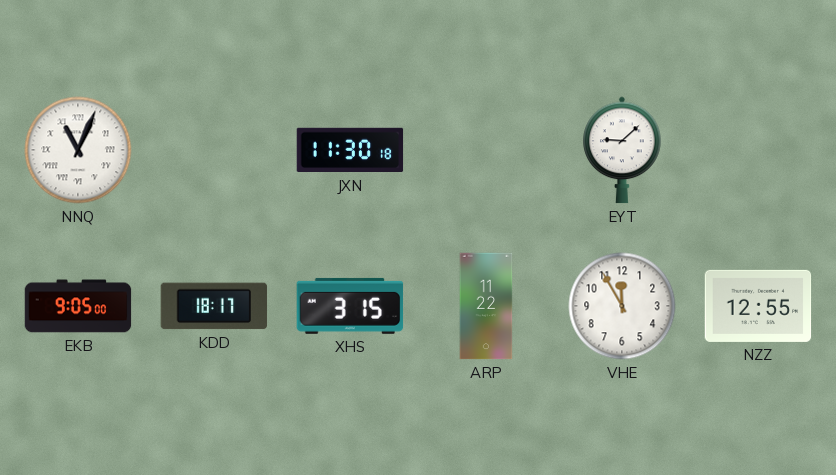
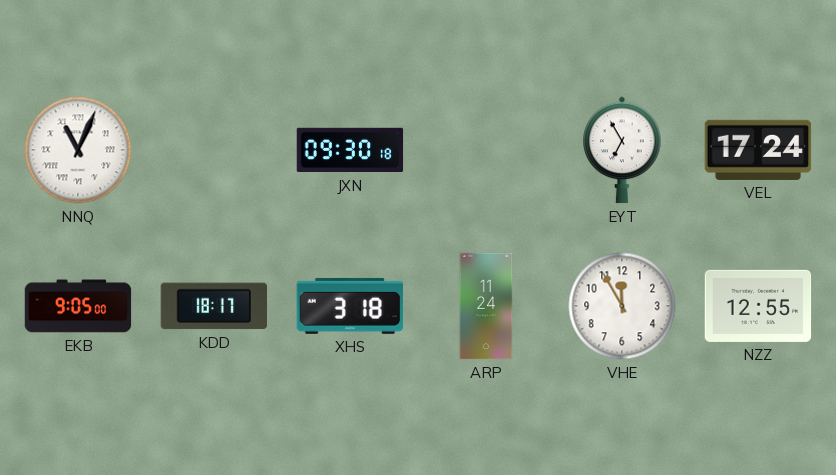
JXN: 11:30 -> 09:30
EYT: 9:08 -> 6:55
VEL: none -> 17:24
XHS: 3:15 -> 3:18
ARP: 11:22 -> 11:24
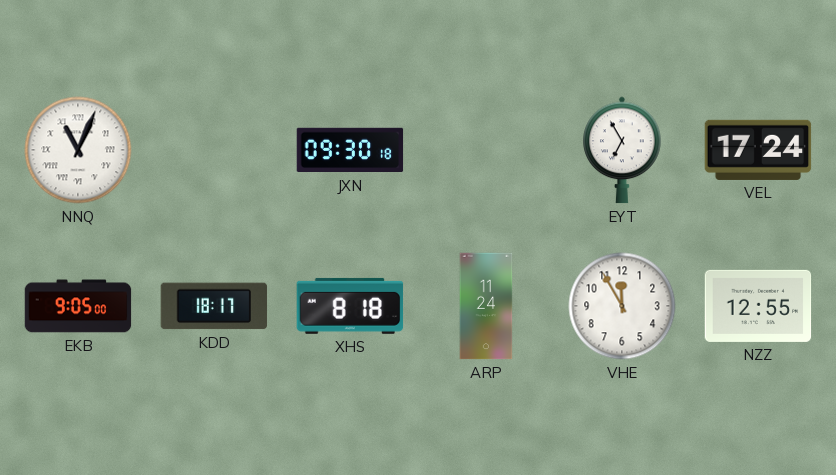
XHS: 3:18 -> 8:18
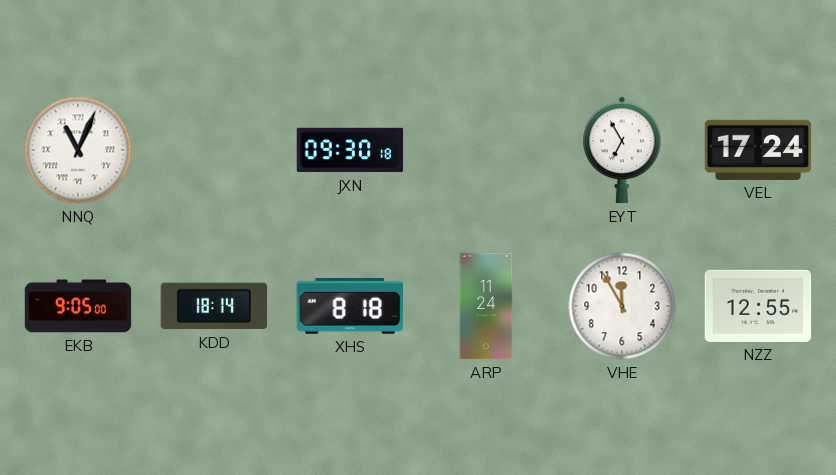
KDD: 18:17 -> 18:14
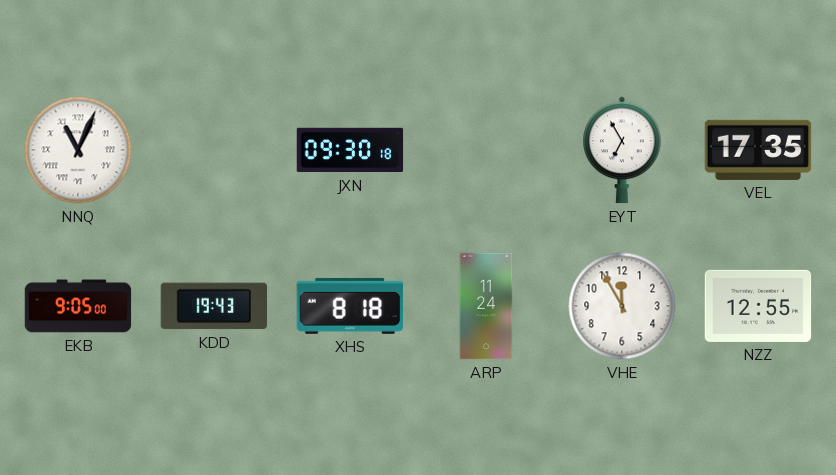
VEL: 17:24 -> 17:35
KDD: 18:14 -> 19:43
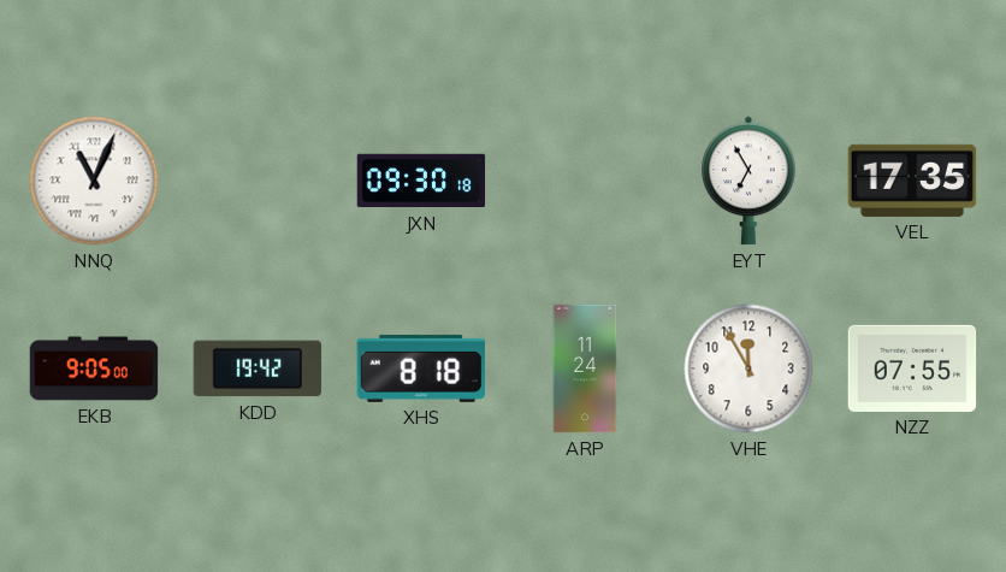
KDD: 19:43 -> 19:42
NZZ: 12:55 -> 07:55
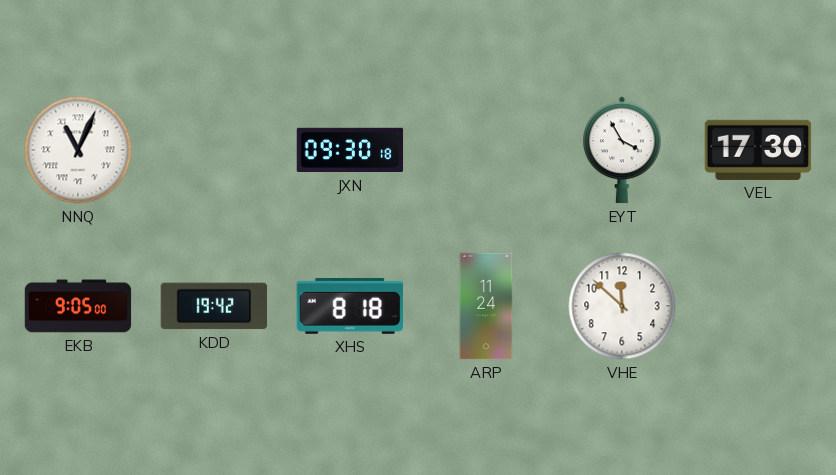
EYT: 6:55 -> 3:55
VEL: 17:35 -> 17:30
VHE: 11:55 -> 11:52
NZZ: 07:55 -> none
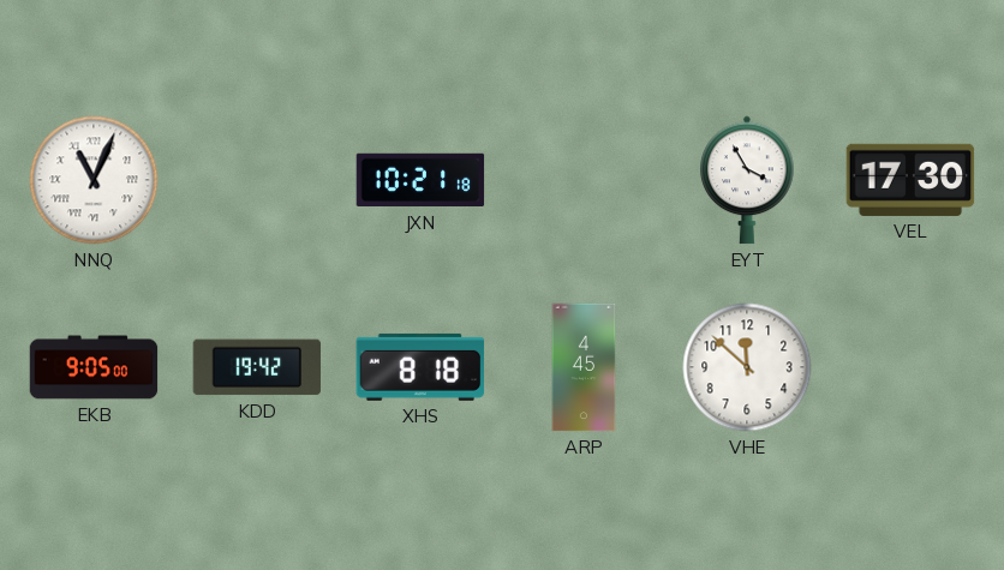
JXN: 09:30 -> 10:21
ARP: 11:24 -> 4:45
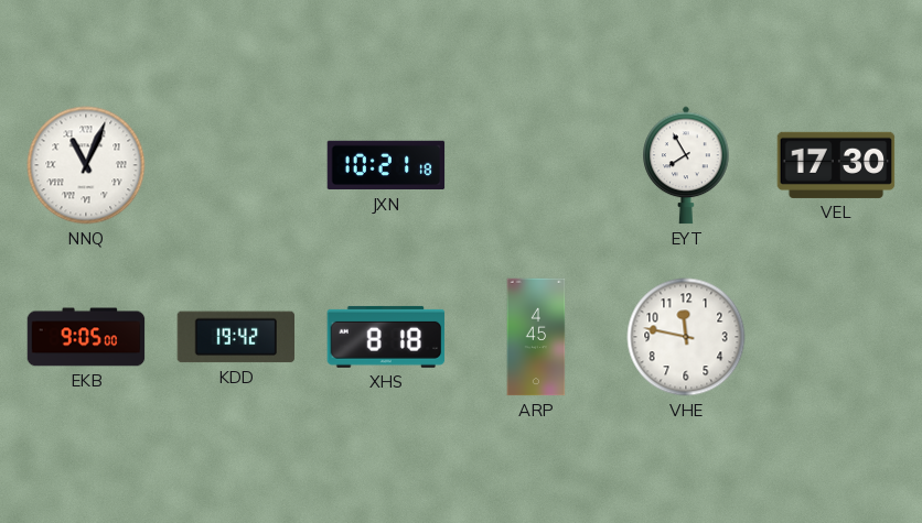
EYT: 3:55 -> 7:55
VHE: 11:52 -> 11:47
